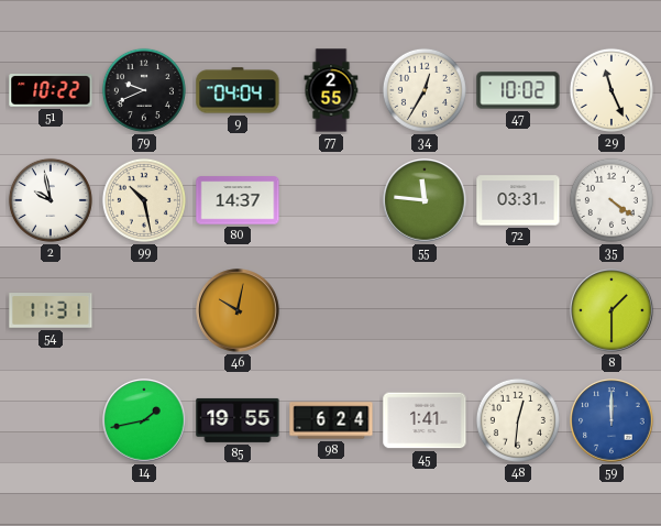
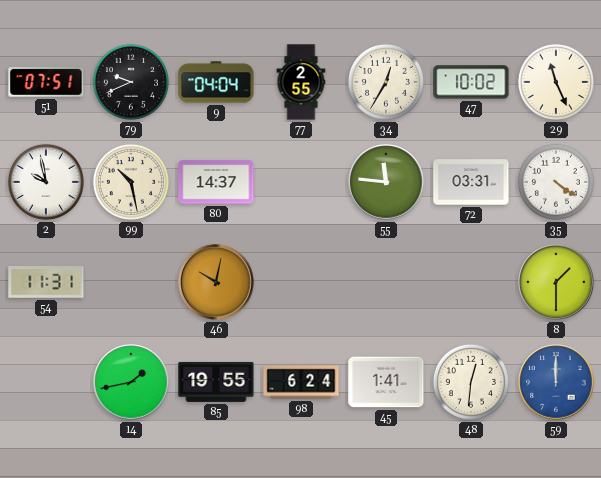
51: 10:22 -> 07:51
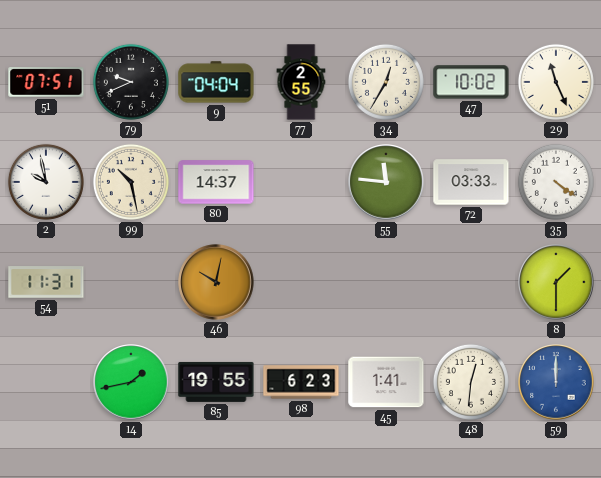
72: 03:31 -> 03:33
98: 6:24 -> 6:23
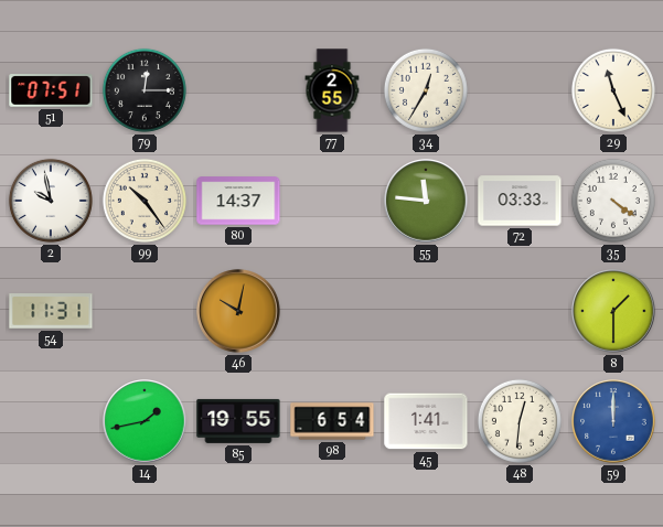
79: 9:41 -> 12:15
9: 04:04 -> none
47: 10:02 -> none
99: 10:28 -> 10:24
98: 6:23 -> 6:54
